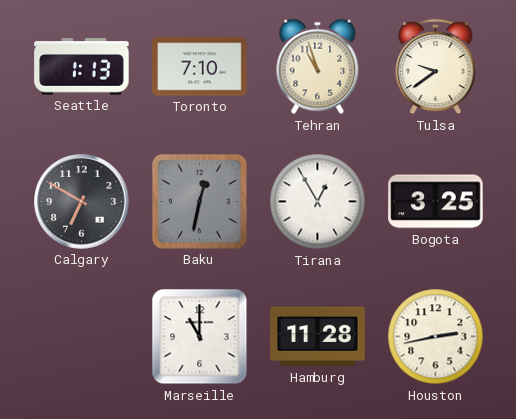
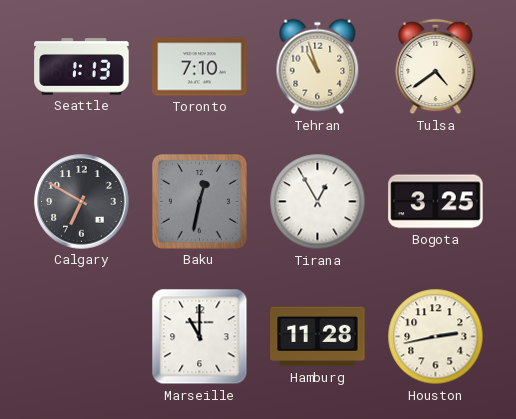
Tulsa: 9:39 -> 4:39
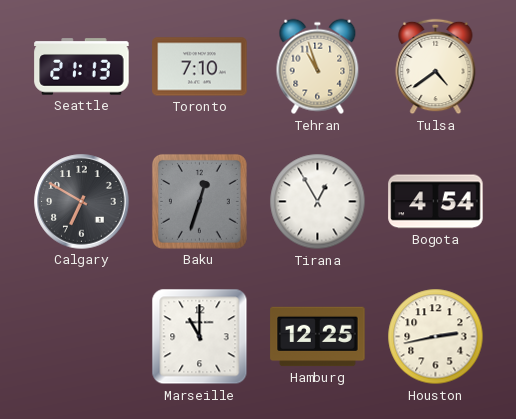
Seattle: 1:13 -> 21:13
Baku: 12:32 -> 12:33
Bogota: 3:25 -> 4:54
Hamburg: 11:28 -> 12:25
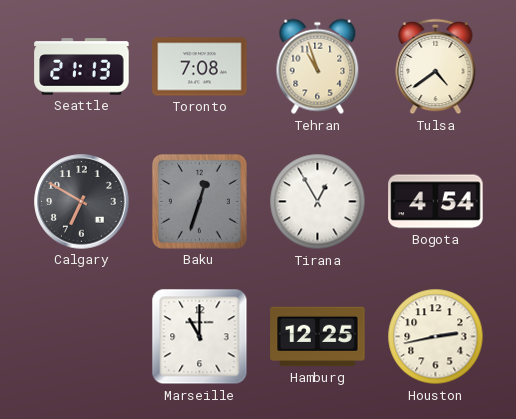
Toronto: 7:10 -> 7:08
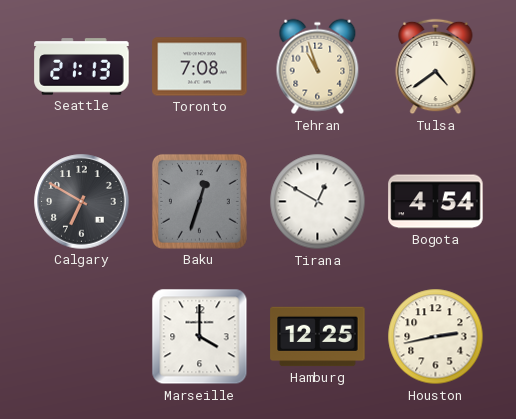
Tirana: 12:55 -> 12:50
Marseille: 11:00 -> 4:00
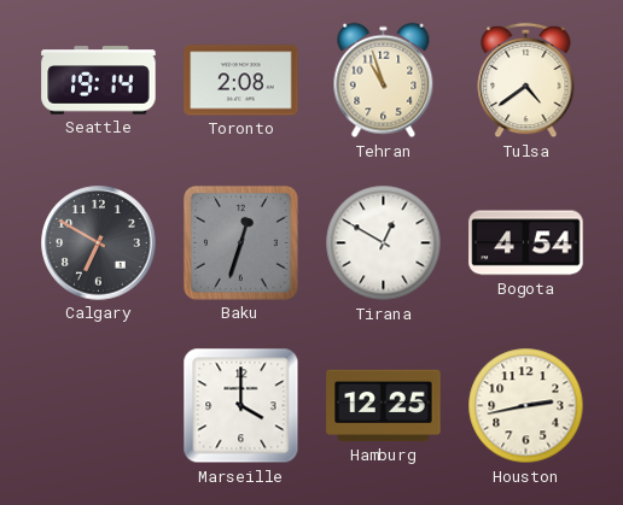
Seattle: 21:13 -> 19:14
Toronto: 7:08 -> 2:08
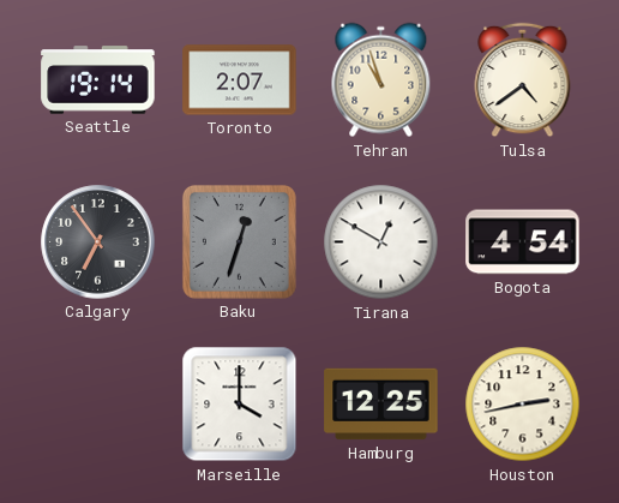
Toronto: 2:08 -> 2:07
Calgary: 6:50 -> 6:54
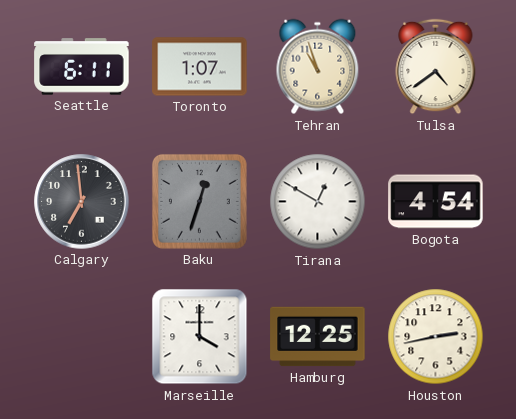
Seattle: 19:14 -> 6:11
Toronto: 2:07 -> 1:07
Calgary: 6:54 -> 6:59
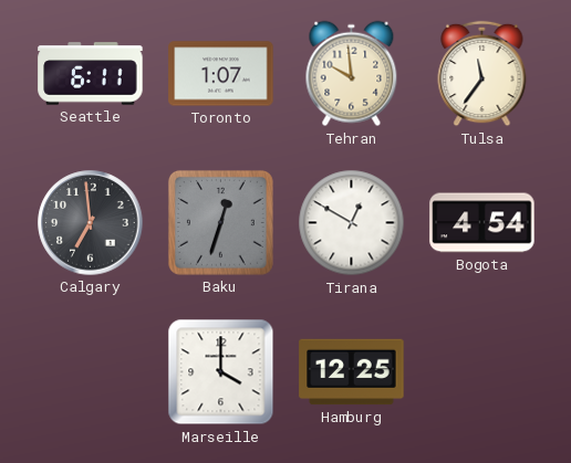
Tehran: 10:57 -> 9:59
Tulsa: 4:39 -> 11:36
Houston: 2:43 -> none
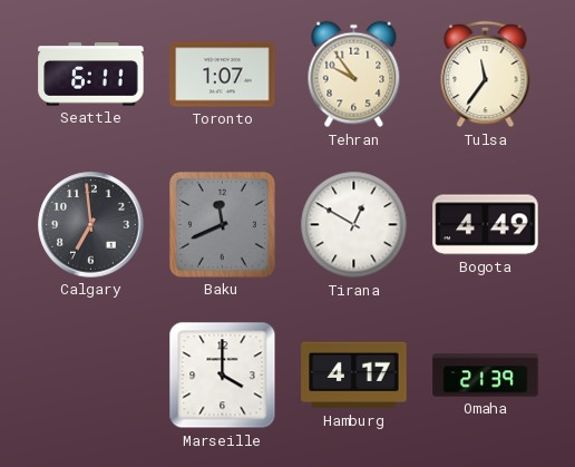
Tehran: 9:59 -> 9:54
Baku: 12:33 -> 11:41
Bogota: 4:54 -> 4:49
Hamburg: 12:25 -> 4:17
Omaha: none -> 21:39
